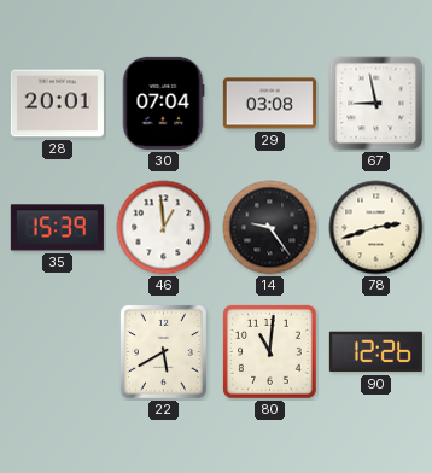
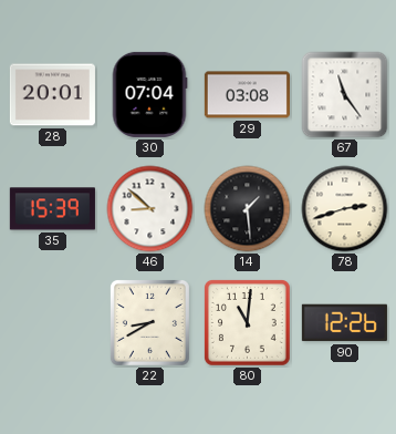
67: 8:58 -> 11:24
46: 12:59 -> 8:52
14: 9:24 -> 1:29
22: 5:40 -> 8:40
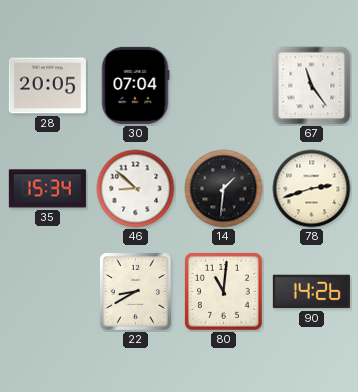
28: 20:01 -> 20:05
29: 03:08 -> none
35: 15:39 -> 15:34
14: 1:29 -> 1:31
90: 12:26 -> 14:26
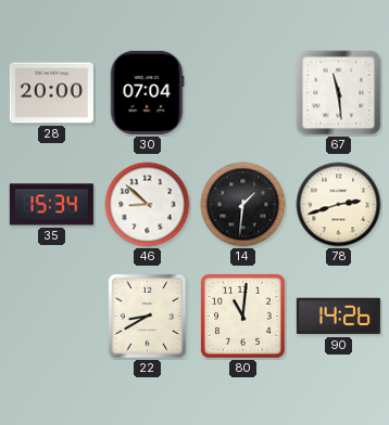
28: 20:05 -> 20:00
67: 11:24 -> 11:29
